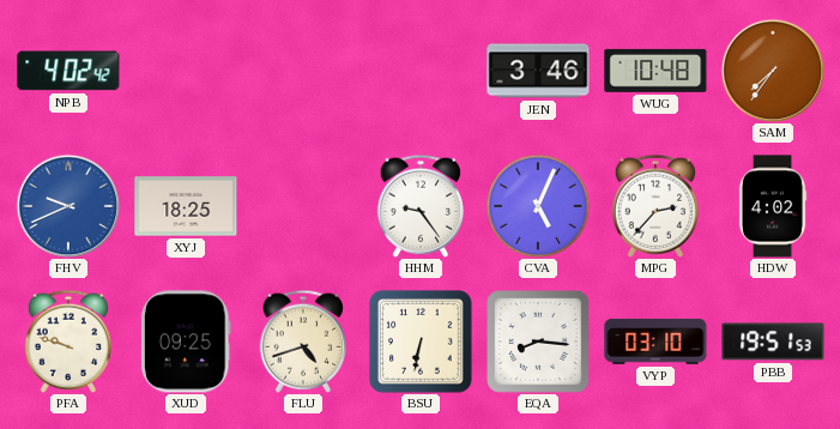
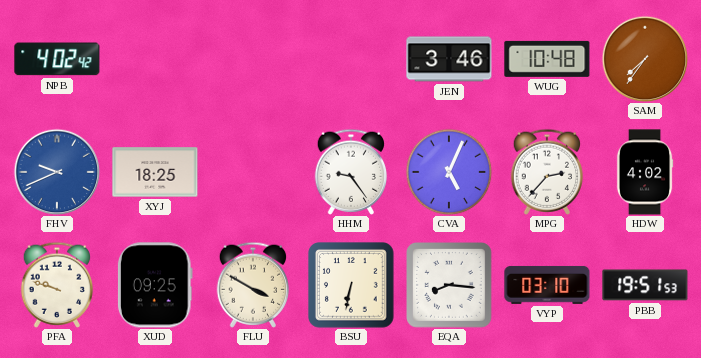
FLU: 4:42 -> 3:50
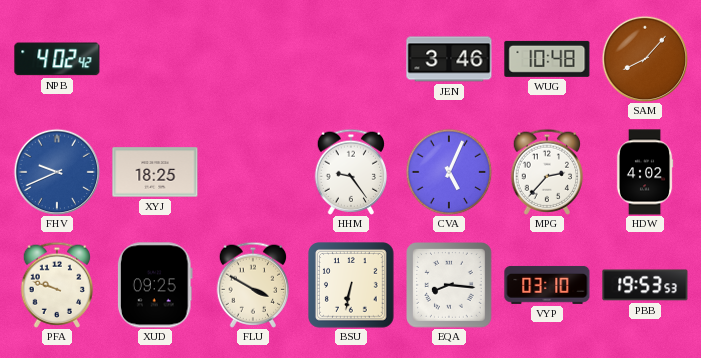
SAM: 7:36 -> 8:07
PBB: 19:51 -> 19:53
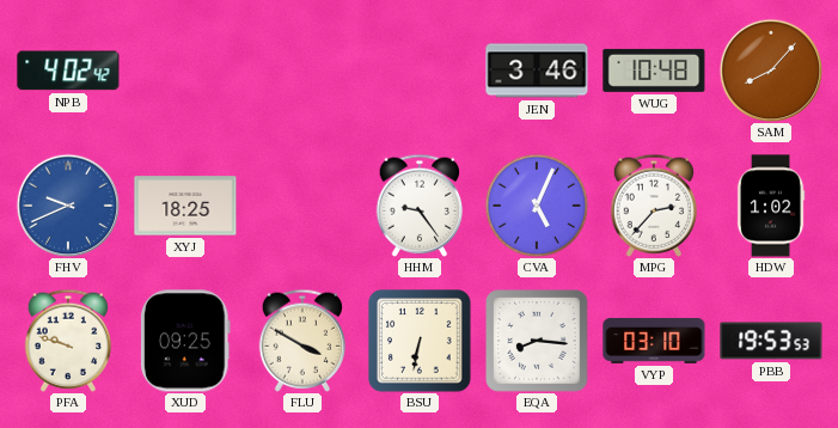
HDW: 4:02 -> 1:02
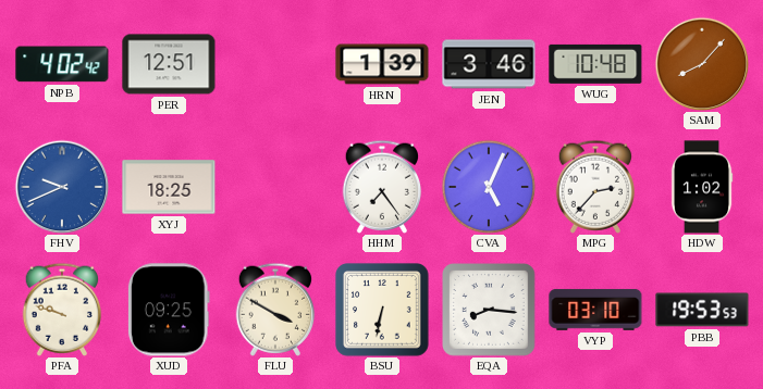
PER: none -> 12:51
HRN: none -> 1:39
HHM: 9:24 -> 7:24
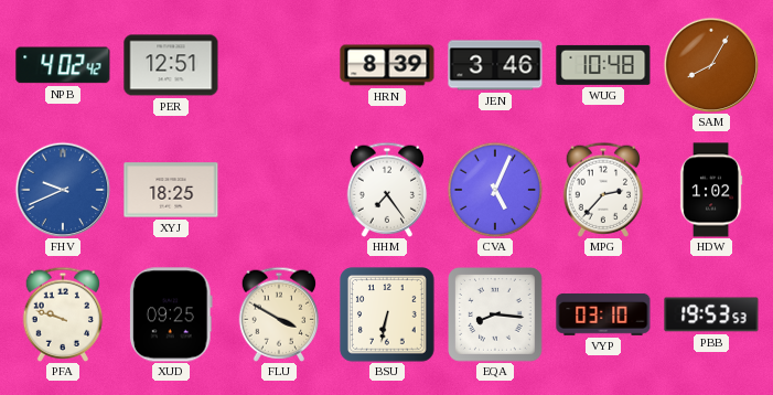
HRN: 1:39 -> 8:39
SAM: 8:07 -> 8:05
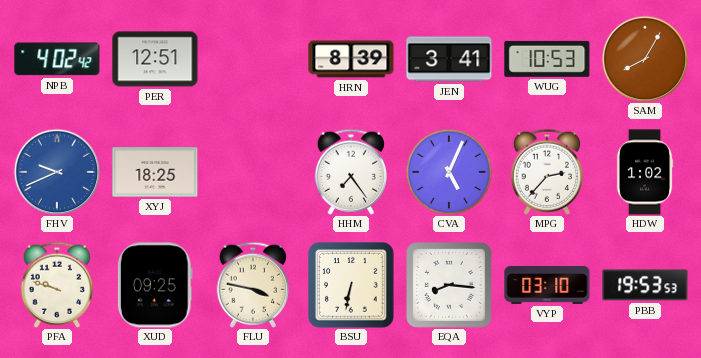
JEN: 3:46 -> 3:41
WUG: 10:48 -> 10:53
FLU: 3:50 -> 3:47
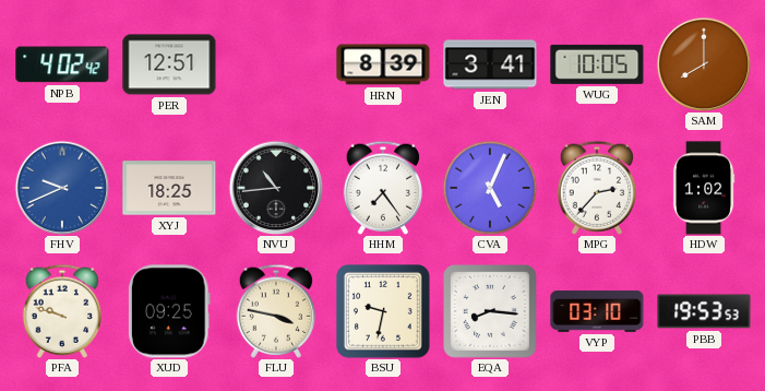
WUG: 10:53 -> 10:05
SAM: 8:05 -> 8:00
NVU: none -> 10:44
BSU: 6:32 -> 9:32
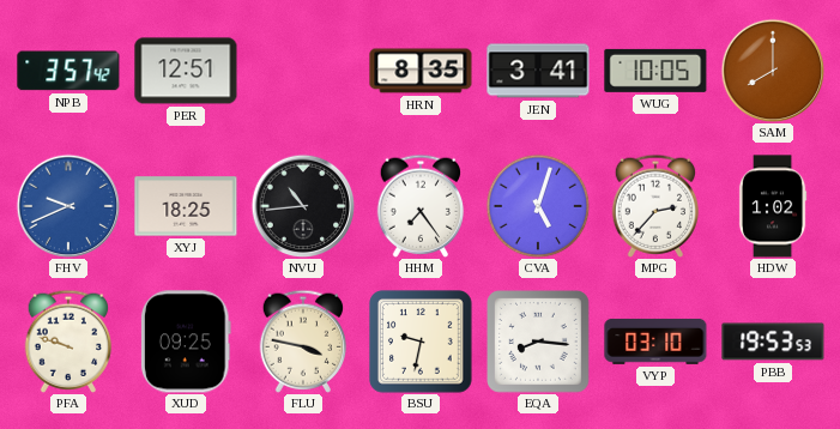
NPB: 4:02 -> 3:57
HRN: 8:39 -> 8:35
CVA: 5:04 -> 5:03
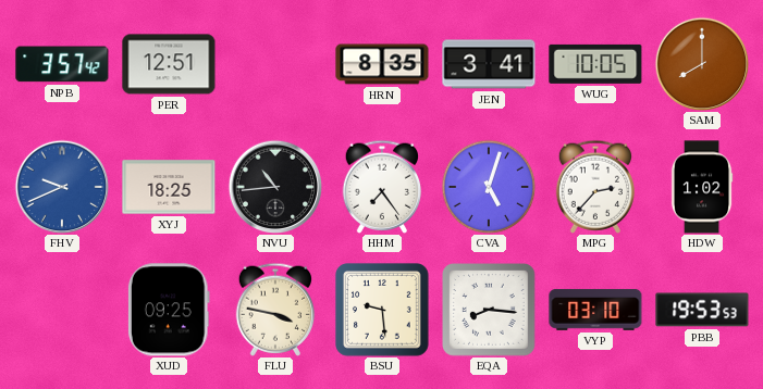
PFA: 9:48 -> none
BSU: 9:32 -> 9:29
